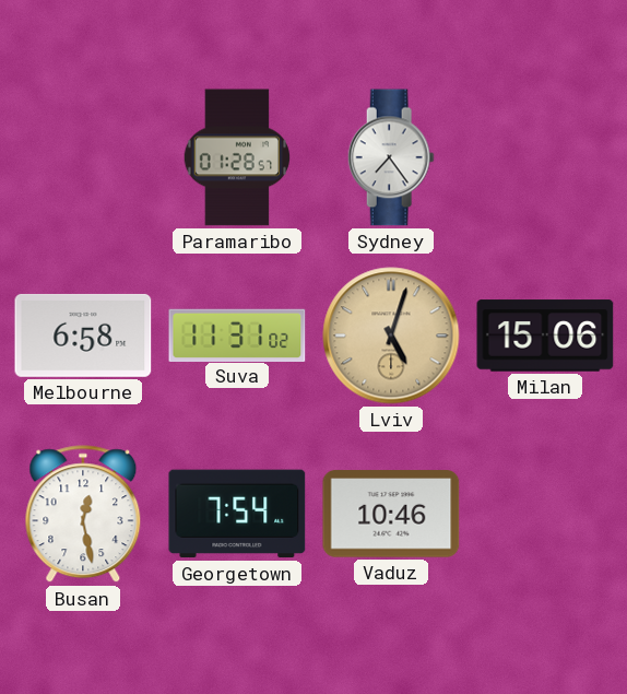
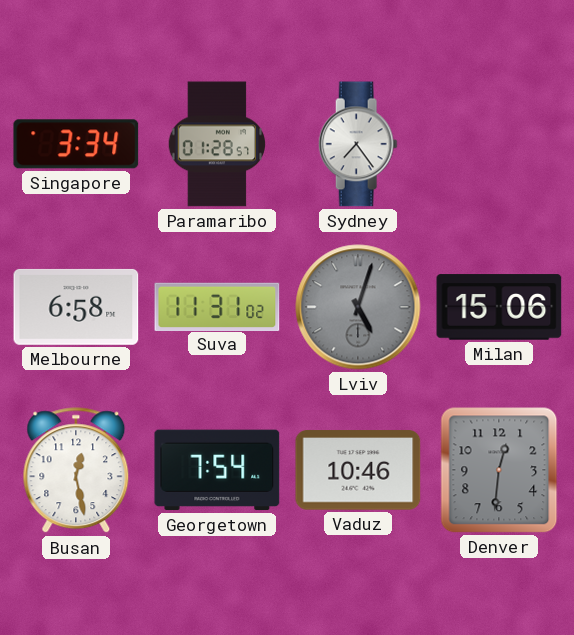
Singapore: none -> 3:34
Lviv dial: champagne -> grey
Denver: none -> 12:31
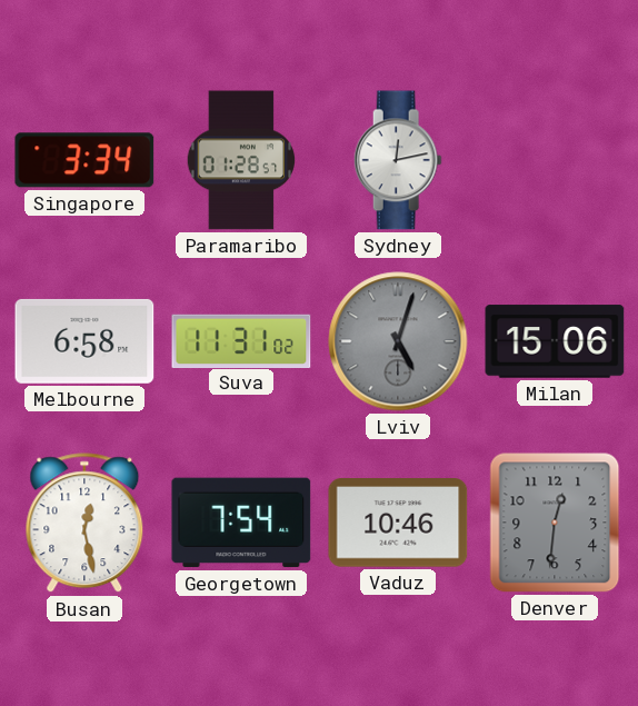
Sydney: 7:24 -> 12:13
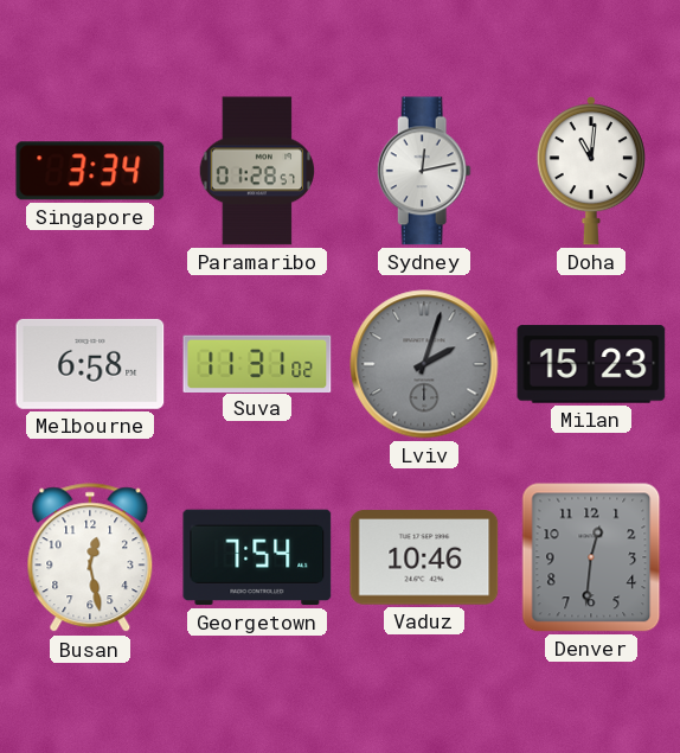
Doha: none -> 11:01
Lviv: 5:03 -> 2:03
Milan: 15:06 -> 15:23
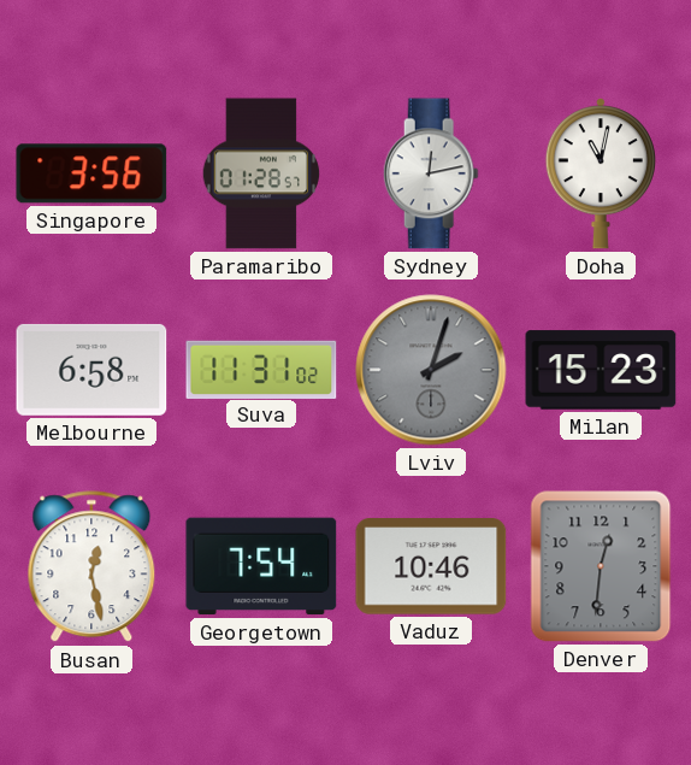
Singapore: 3:34 -> 3:56
Doha: 11:01 -> 11:02
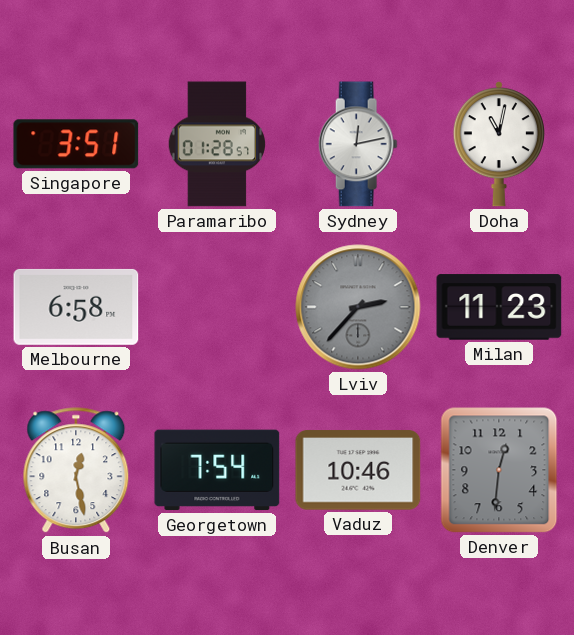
Singapore: 3:56 -> 3:51
Suva: 11:31 -> none
Lviv: 2:03 -> 2:37
Milan: 15:23 -> 11:23
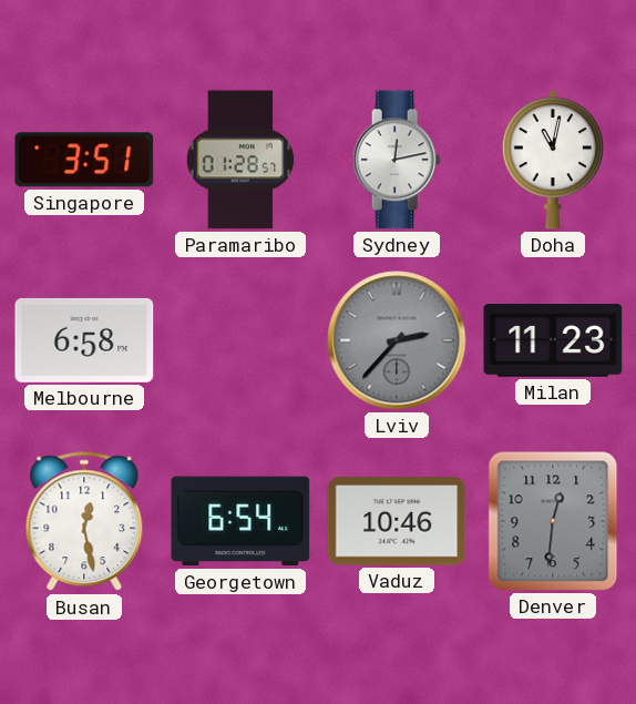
Georgetown: 7:54 -> 6:54
